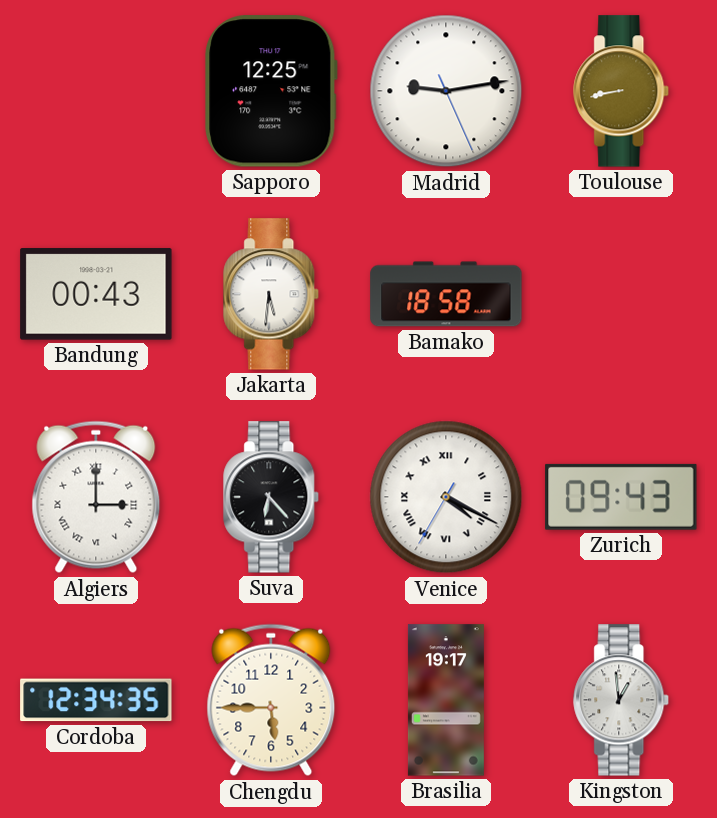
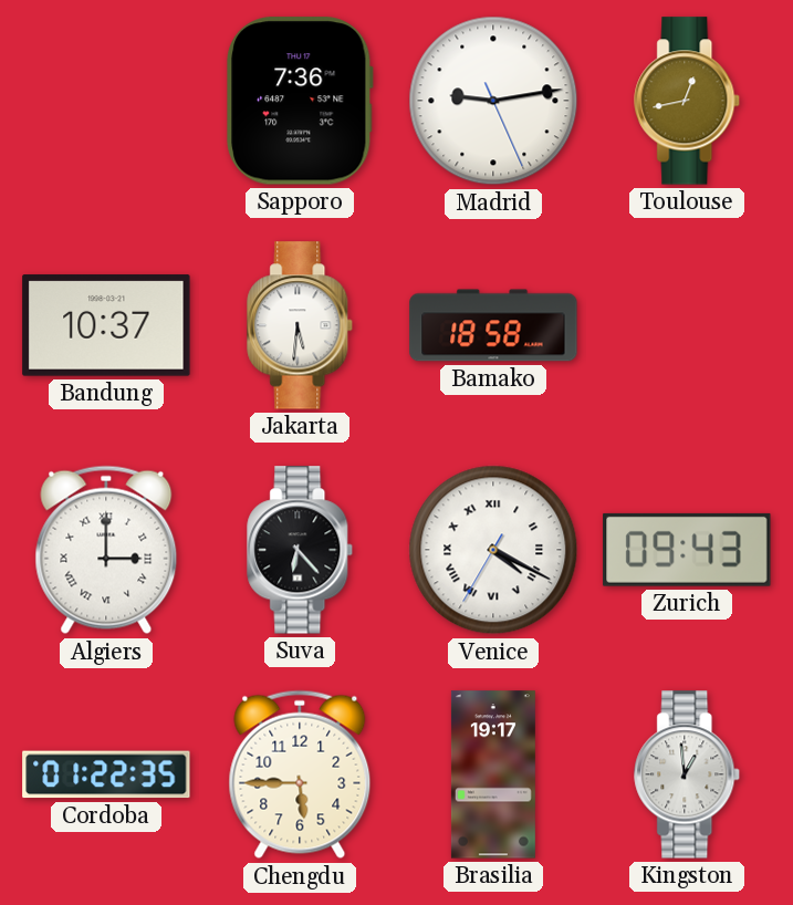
Sapporo: 12:25 -> 7:36
Toulouse: 8:43 -> 12:43
Bandung: 00:43 -> 10:37
Cordoba: 12:34 -> 01:22
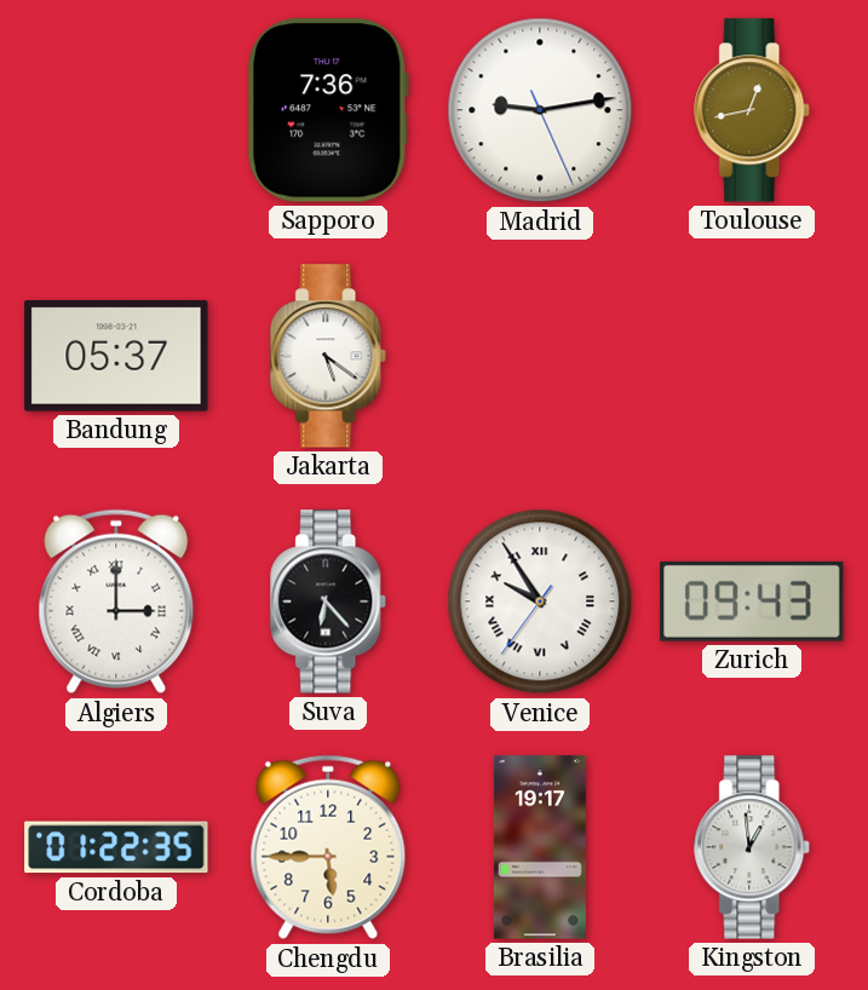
Bandung: 10:37 -> 05:37
Jakarta: 5:31 -> 5:21
Bamako: 18:58 -> none
Venice: 4:19 -> 9:54
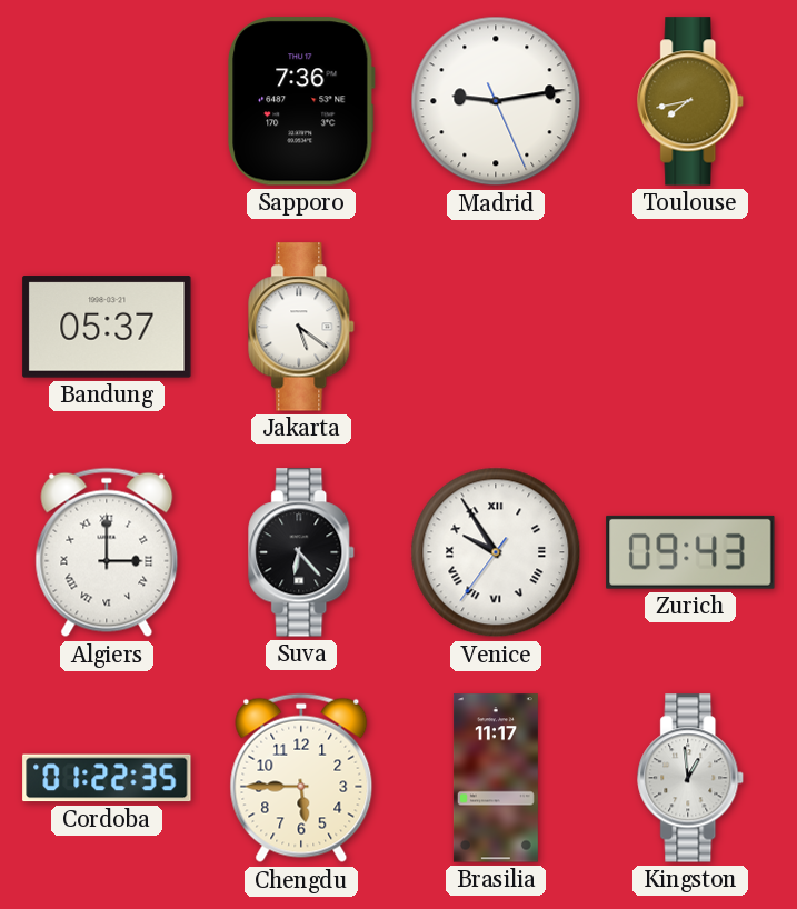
Toulouse: 12:43 -> 7:43
Brasilia: 19:17 -> 11:17
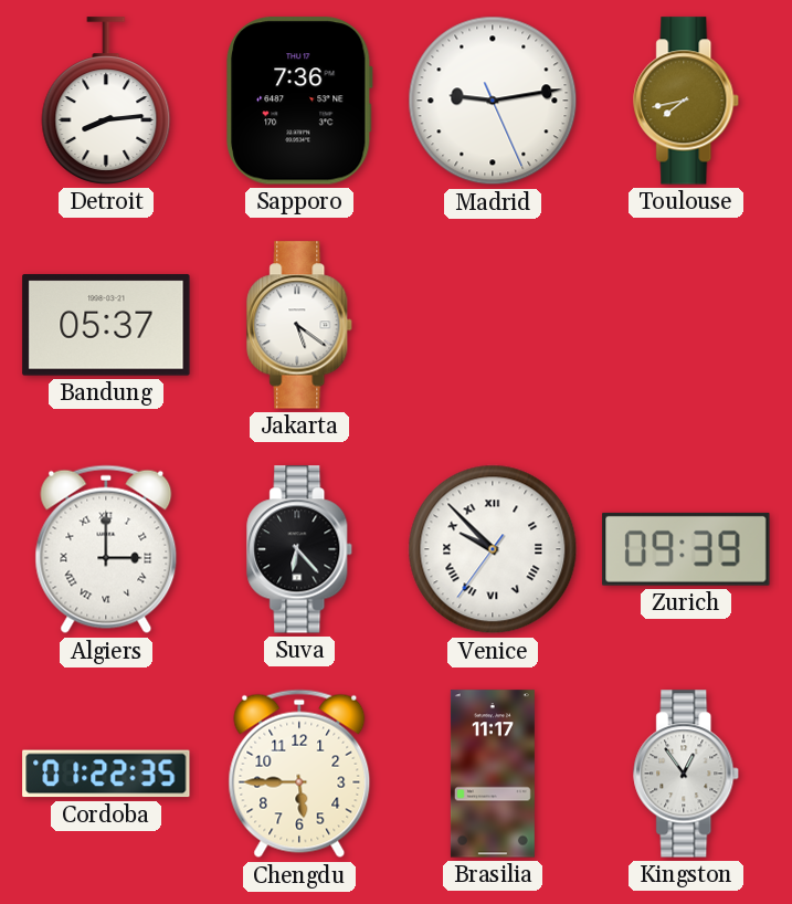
Detroit: none -> 8:14
Venice: 9:54 -> 9:52
Zurich: 09:43 -> 09:39
Kingston: 12:59 -> 12:54
